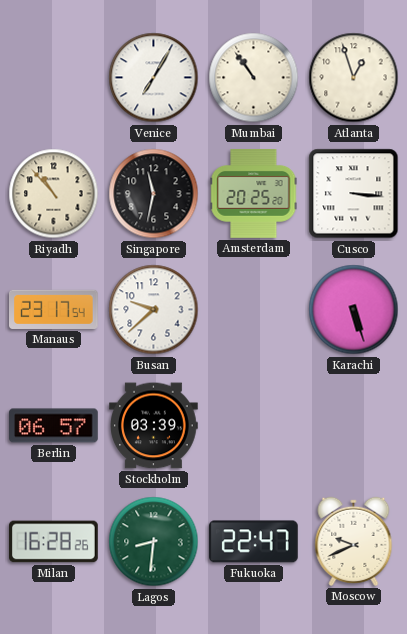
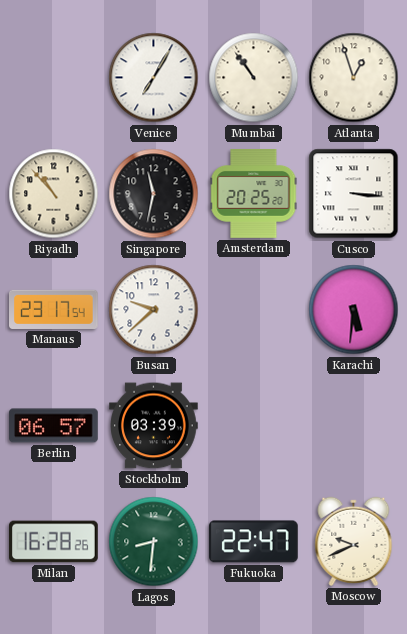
Karachi: 5:27 -> 5:31
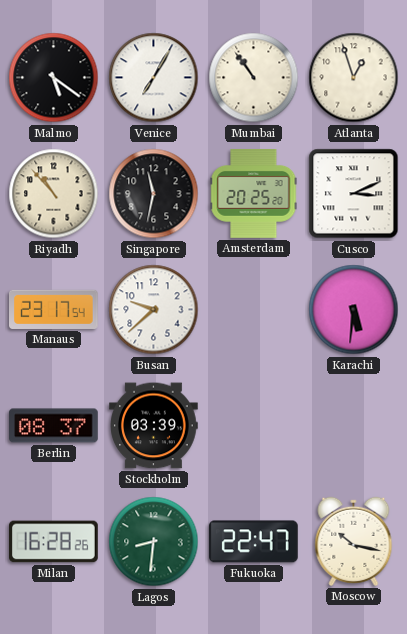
Malmo: none -> 5:21
Cusco: 3:16 -> 3:11
Berlin: 06:57 -> 08:37
Moscow: 9:41 -> 10:17
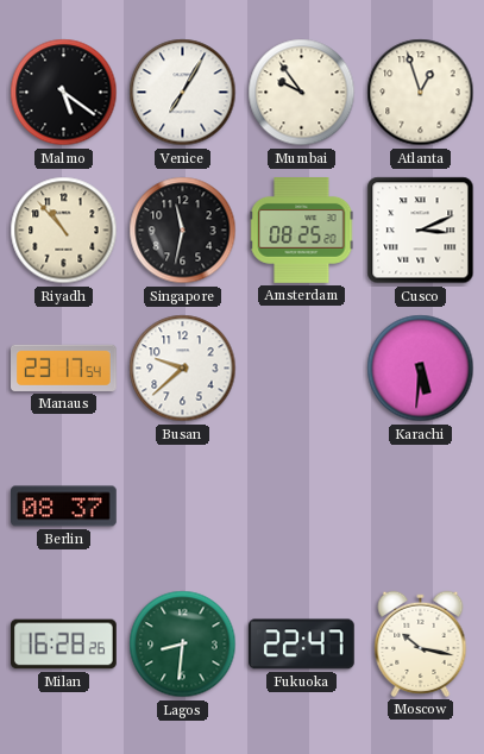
Mumbai: 10:54 -> 9:54
Amsterdam: 20:25 -> 08:25
Stockholm: 03:39 -> none
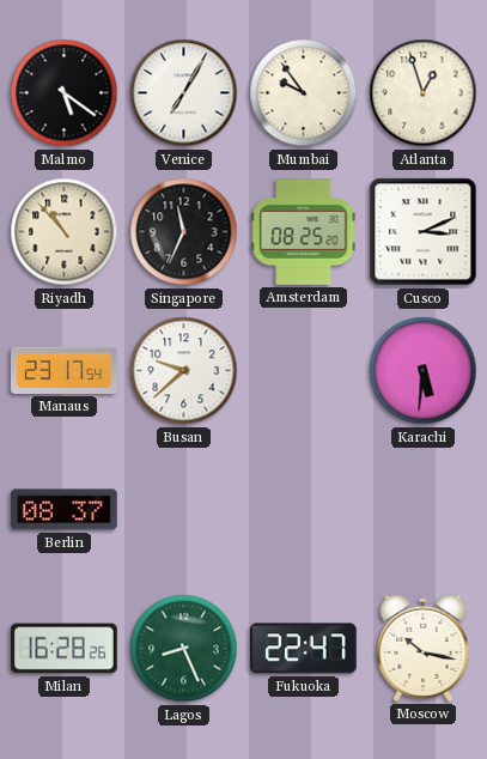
Singapore: 11:32 -> 11:34
Lagos: 8:31 -> 8:26
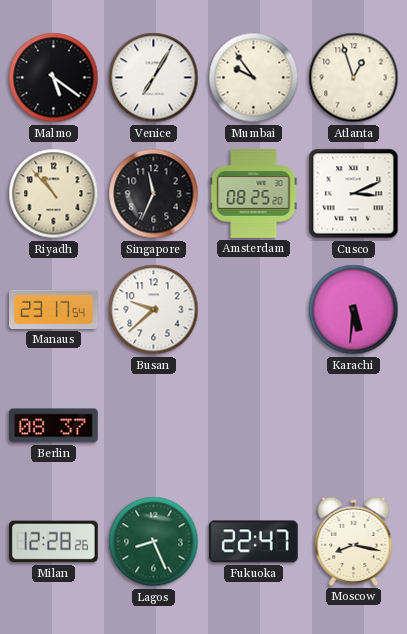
Milan: 16:28 -> 12:28
Moscow: 10:17 -> 8:17
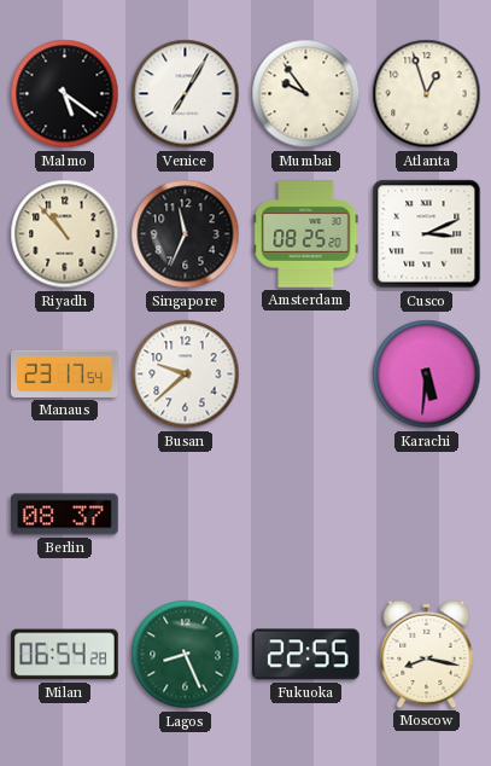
Milan: 12:28 -> 06:54
Fukuoka: 22:47 -> 22:55
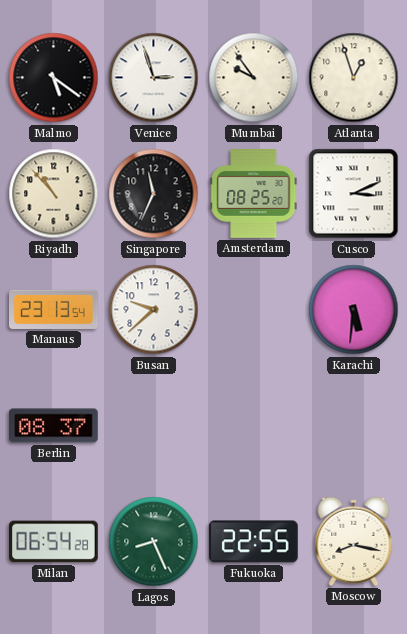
Venice: 7:05 -> 2:57
Manaus: 23:17 -> 23:13
